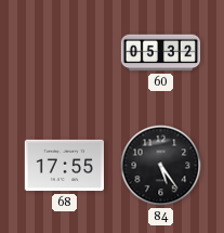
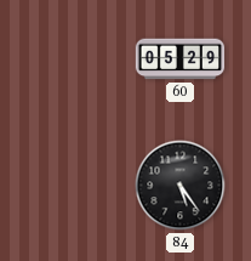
60: 05:32 -> 05:29
68: 17:55 -> none
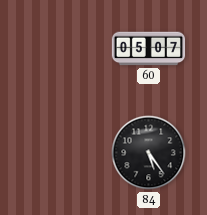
60: 05:29 -> 05:07
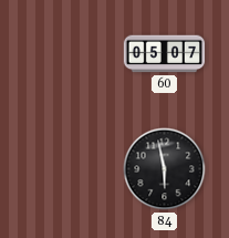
84: 5:24 -> 5:58
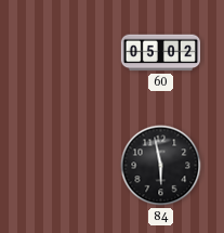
60: 05:07 -> 05:02
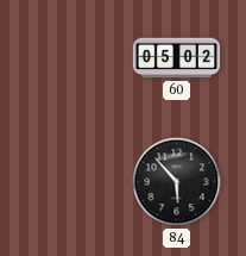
84: 5:58 -> 5:53
